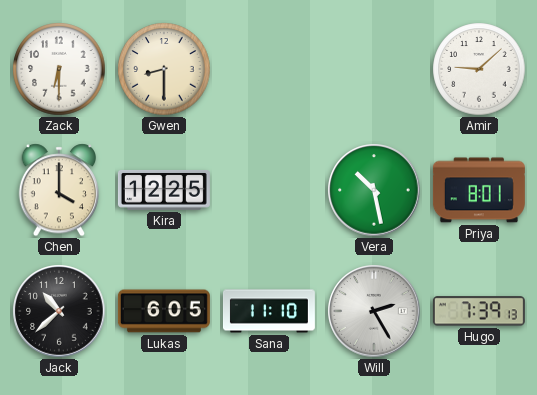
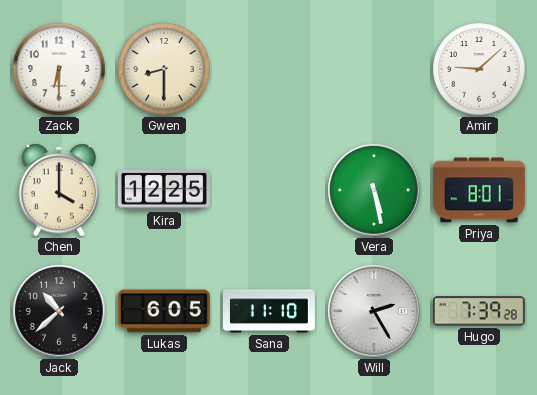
Vera: 10:28 -> 5:28
Hugo: 7:39:13 -> 7:39:28
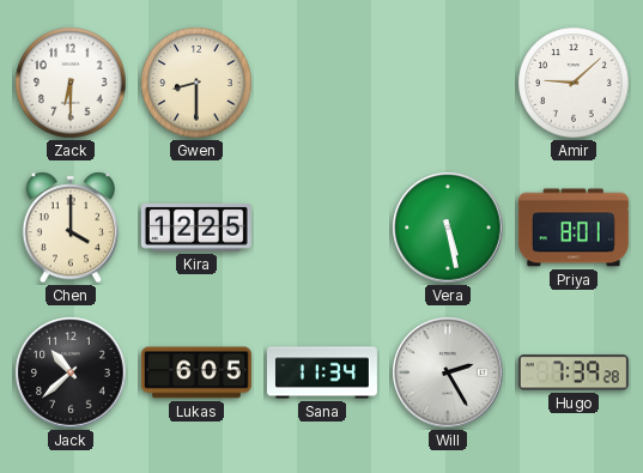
Sana: 11:10 -> 11:34
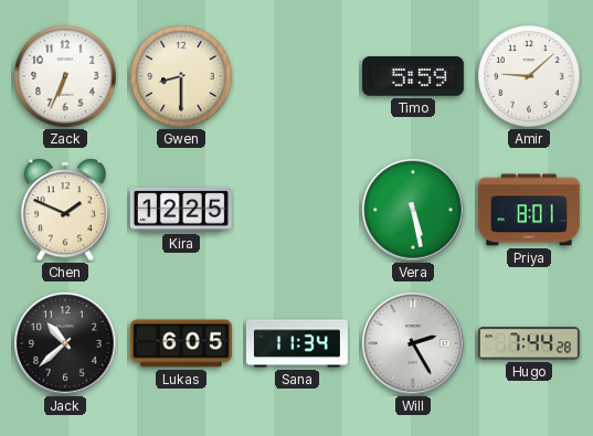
Zack: 6:30 -> 6:34
Timo: none -> 5:59
Chen: 4:00 -> 1:49
Hugo: 7:39 -> 7:44
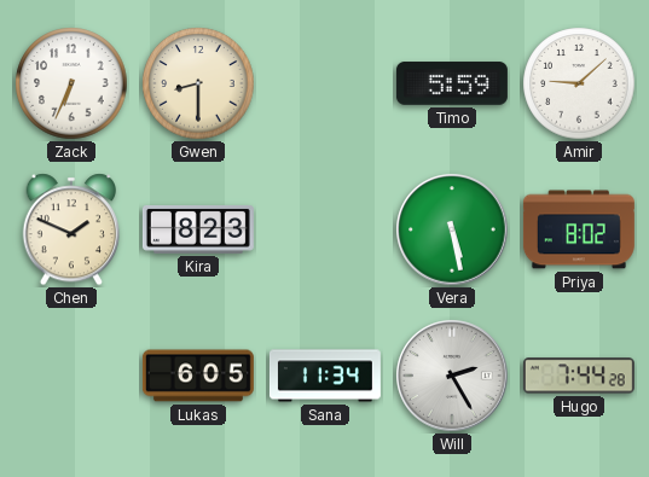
Kira: 12:25 -> 8:23
Priya: 8:01 -> 8:02
Jack: 10:38 -> none
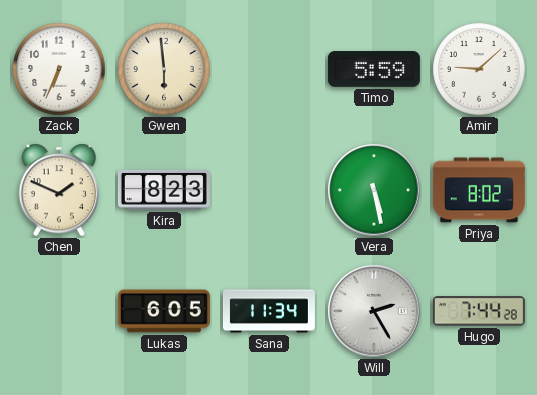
Gwen: 8:30 -> 5:59
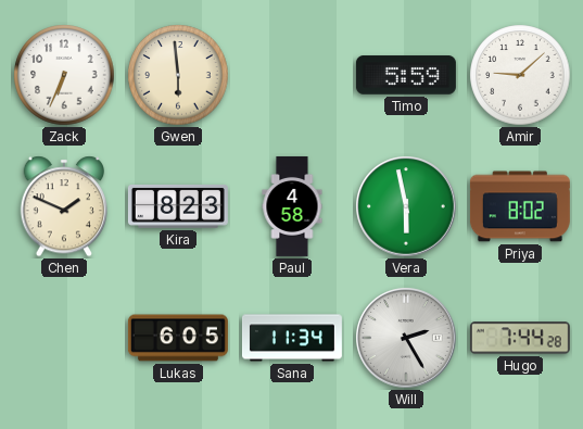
Paul: none -> 4:58
Vera: 5:28 -> 5:58
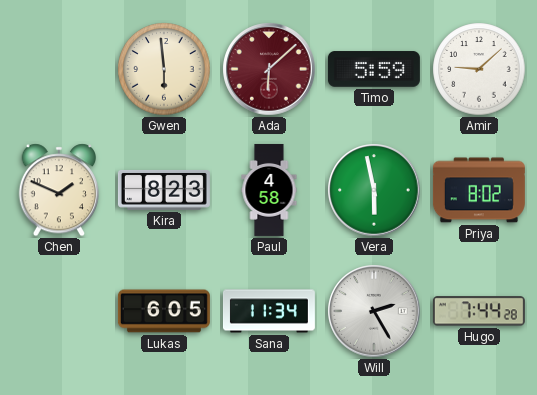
Zack: 6:34 -> none
Ada: none -> 6:08
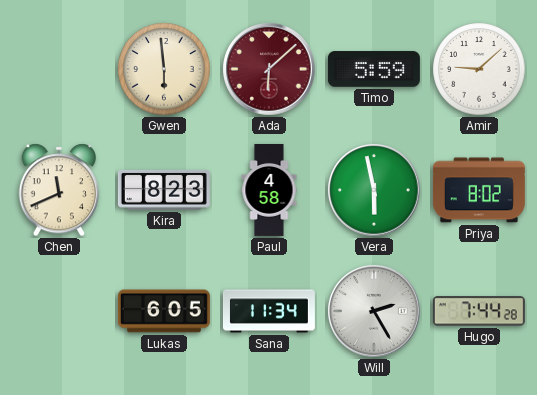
Chen: 1:49 -> 11:41
